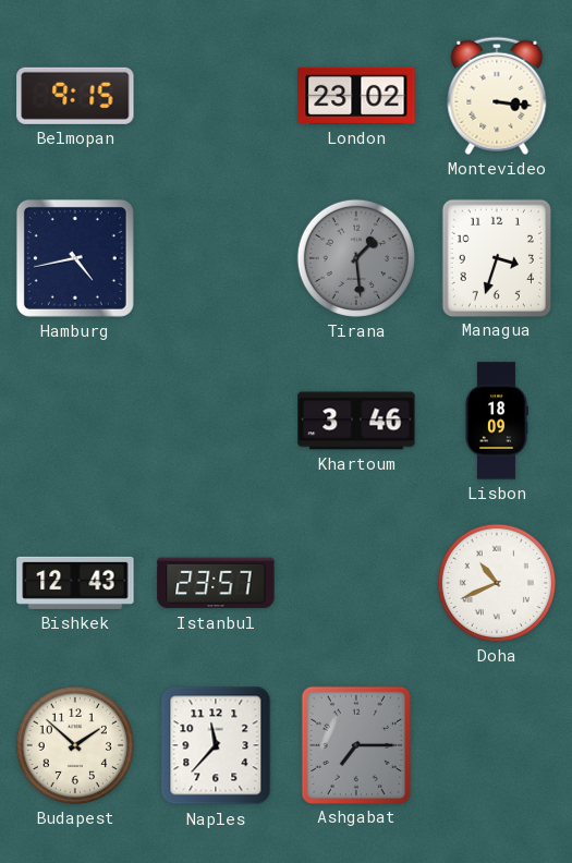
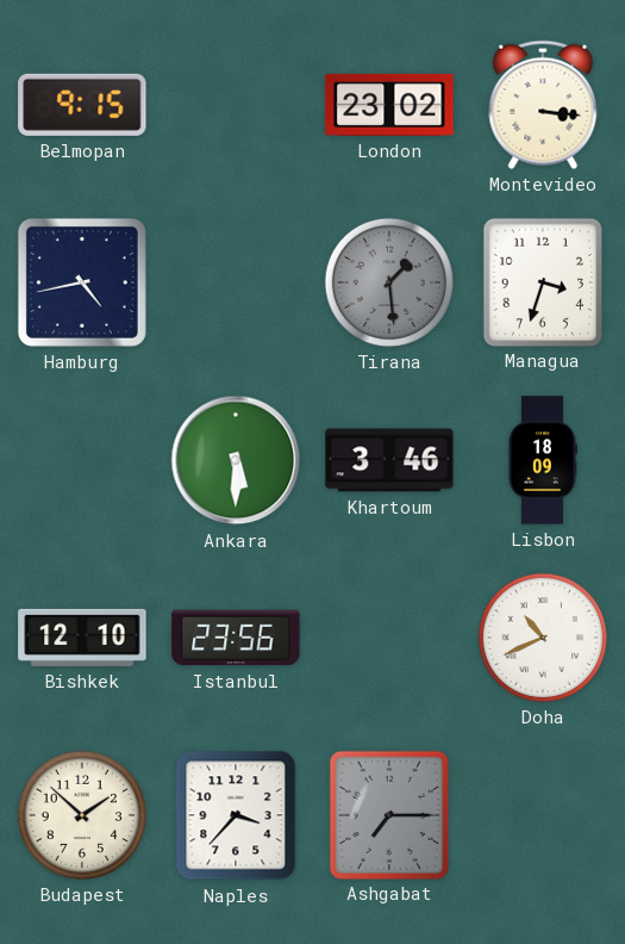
Ankara: none -> 5:30
Bishkek: 12:43 -> 12:10
Istanbul: 23:57 -> 23:56
Naples: 11:37 -> 3:37
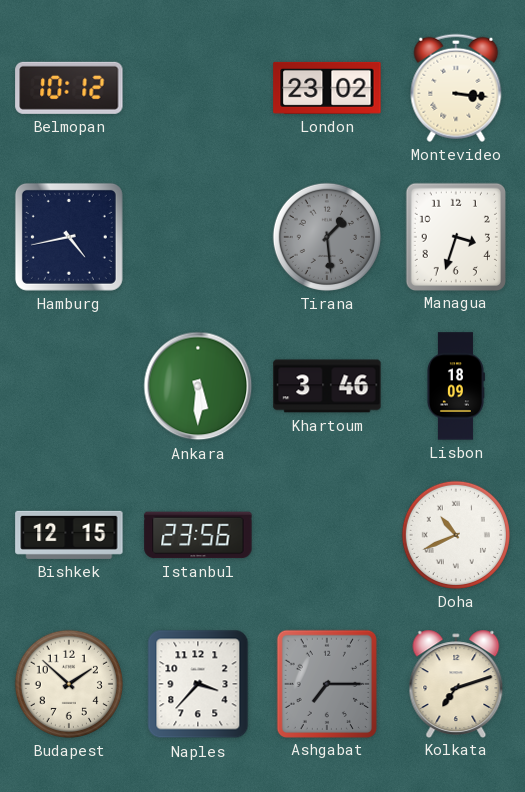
Belmopan: 9:15 -> 10:12
Bishkek: 12:10 -> 12:15
Kolkata: none -> 7:12
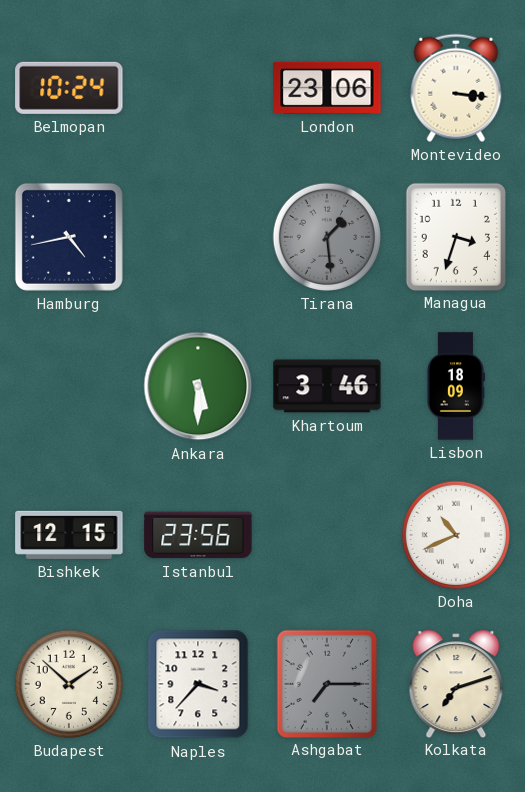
Belmopan: 10:12 -> 10:24
London: 23:02 -> 23:06
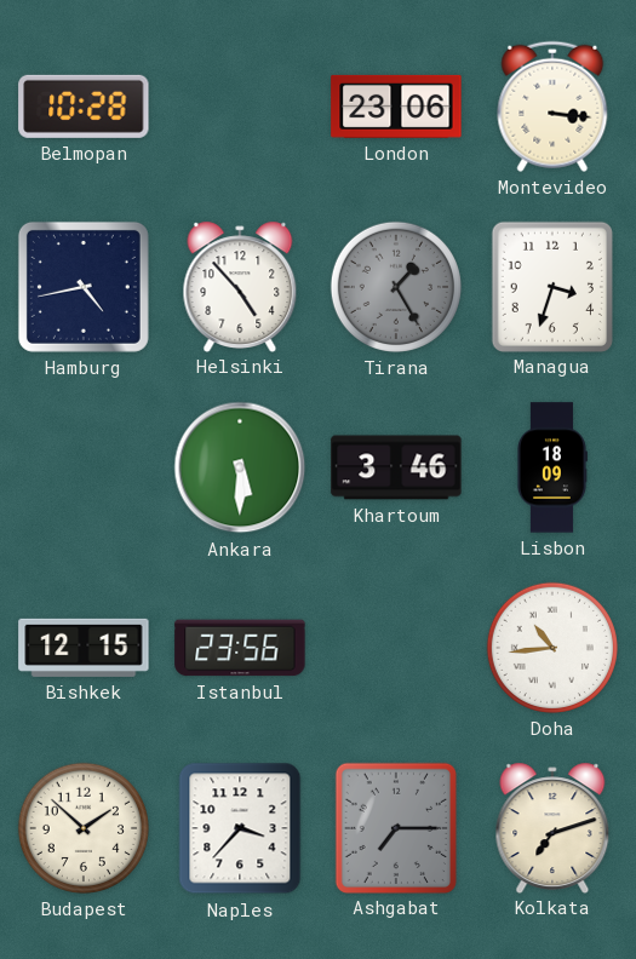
Belmopan: 10:24 -> 10:28
Helsinki: none -> 4:53
Tirana: 1:29 -> 1:25
Doha: 10:41 -> 10:44
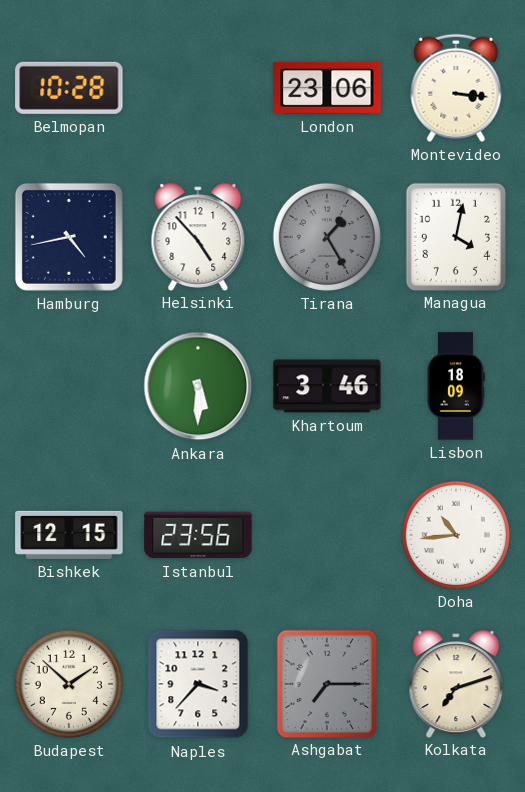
Managua: 3:33 -> 4:02
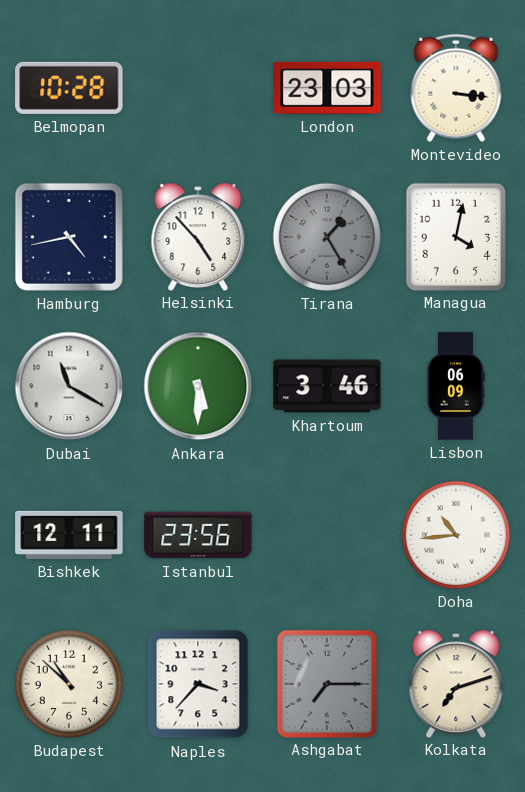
London: 23:06 -> 23:03
Dubai: none -> 11:20
Lisbon: 18:09 -> 06:09
Bishkek: 12:15 -> 12:11
Budapest: 1:52 -> 10:52
